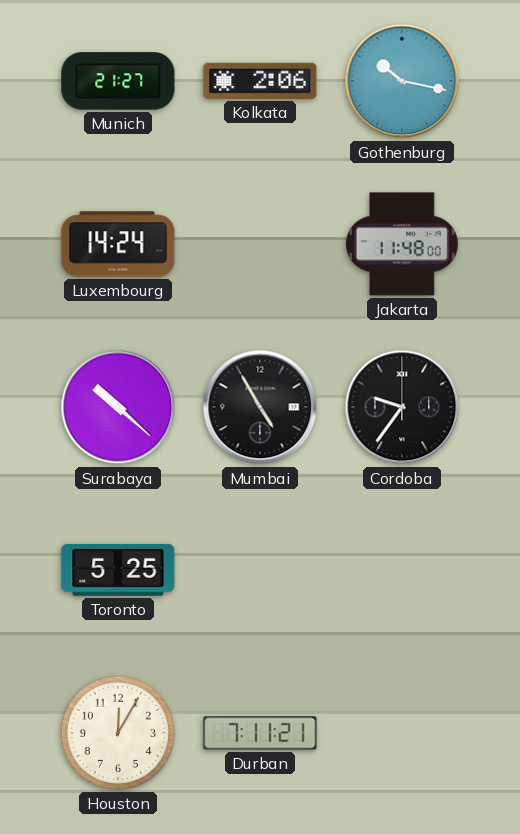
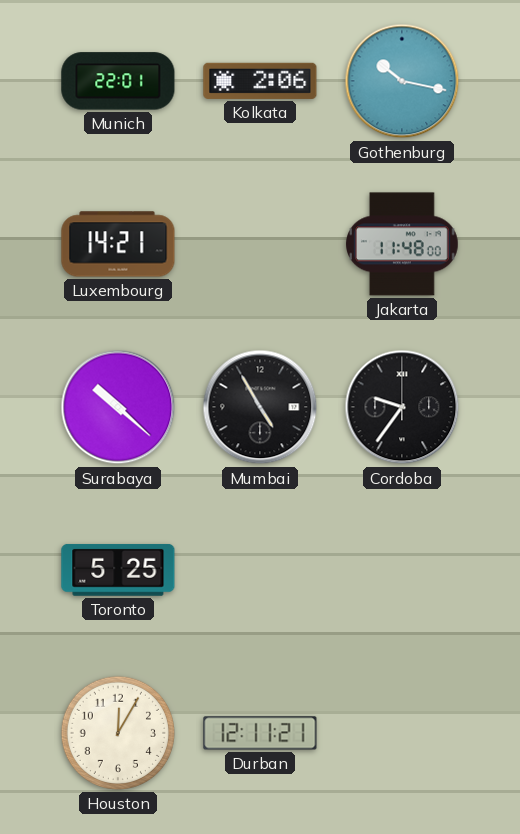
Munich: 21:27 -> 22:01
Luxembourg: 14:24 -> 14:21
Durban: 7:11 -> 12:11
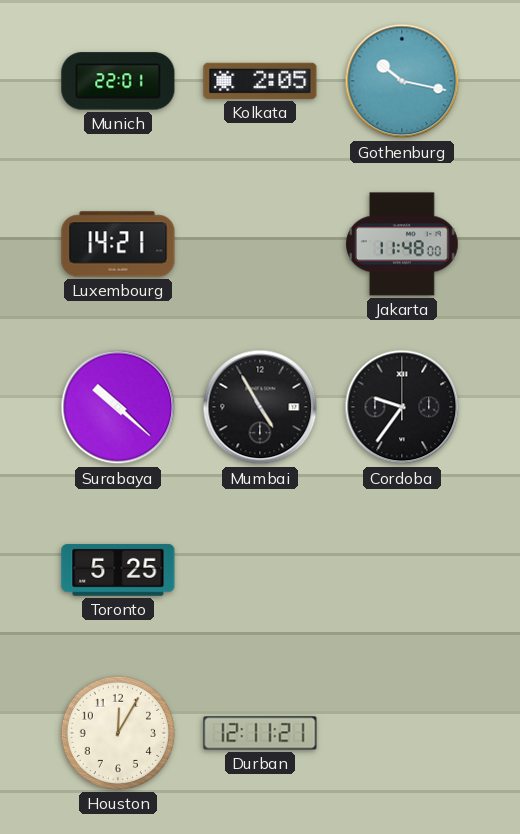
Kolkata: 2:06 -> 2:05
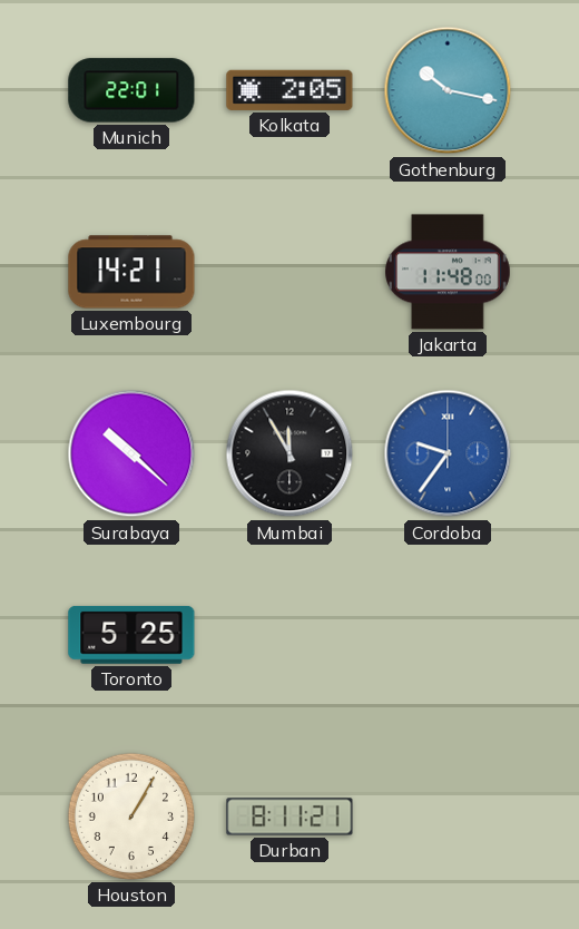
Mumbai: 4:55 -> 11:55
Cordoba dial: black -> blue
Houston: 12:05 -> 1:05
Durban: 12:11 -> 8:11
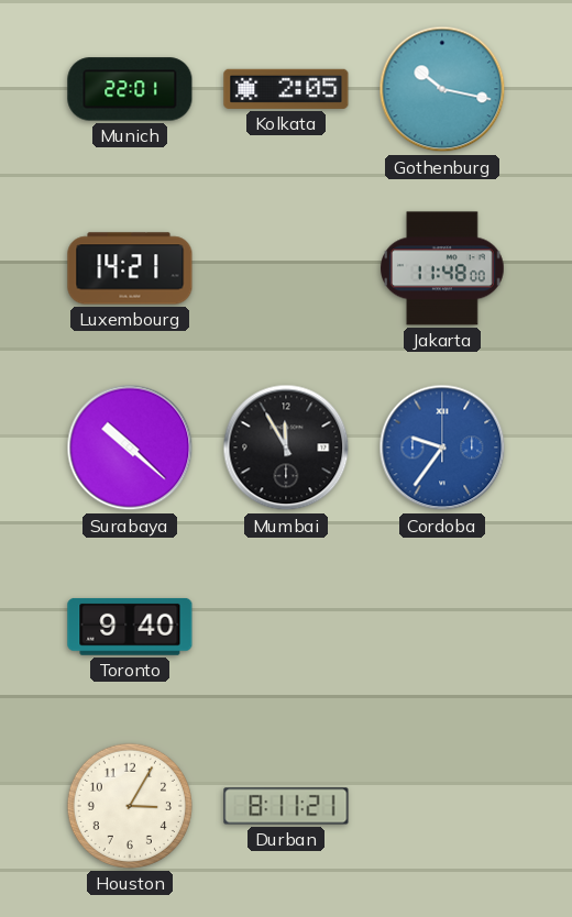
Toronto: 5:25 -> 9:40
Houston: 1:05 -> 3:05
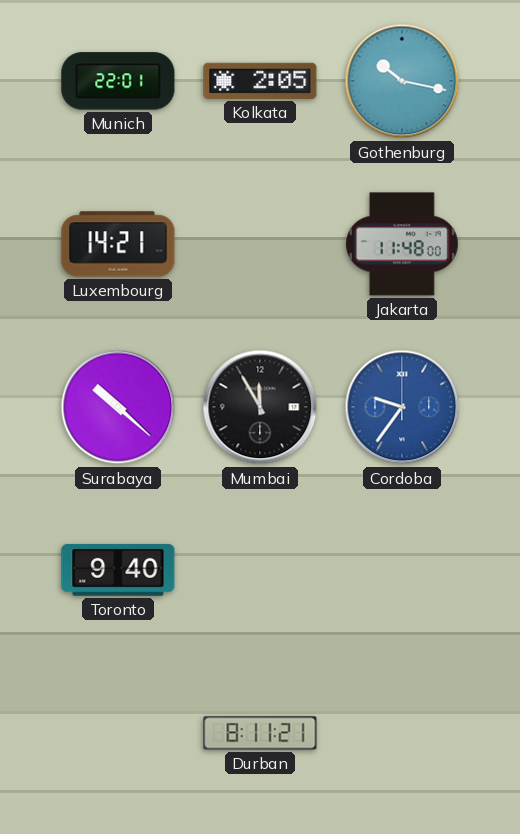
Houston: 3:05 -> none
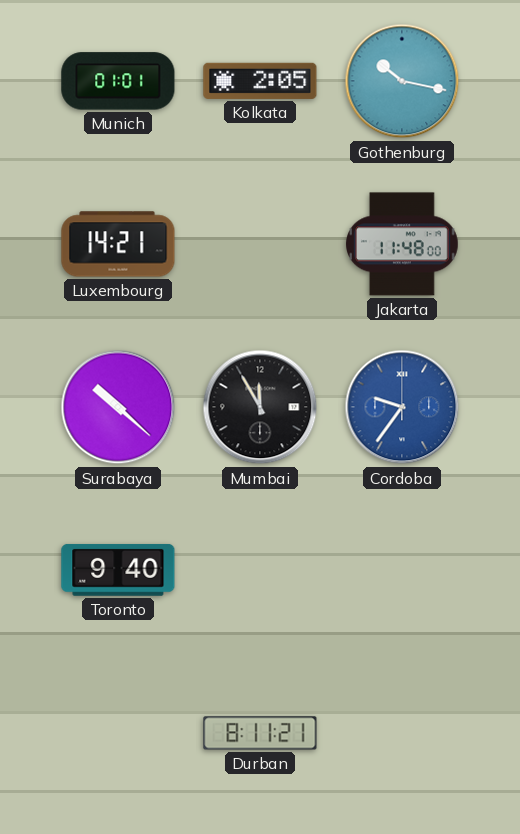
Munich: 22:01 -> 01:01
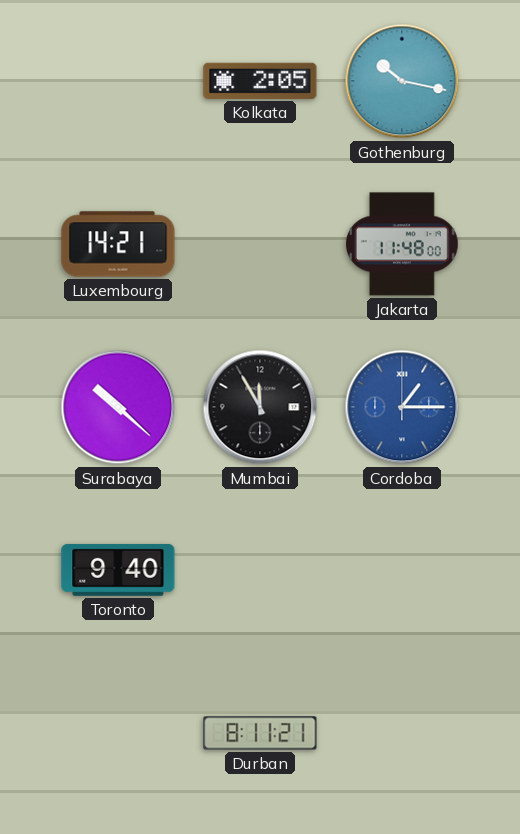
Munich: 01:01 -> none
Cordoba: 9:36 -> 1:15
